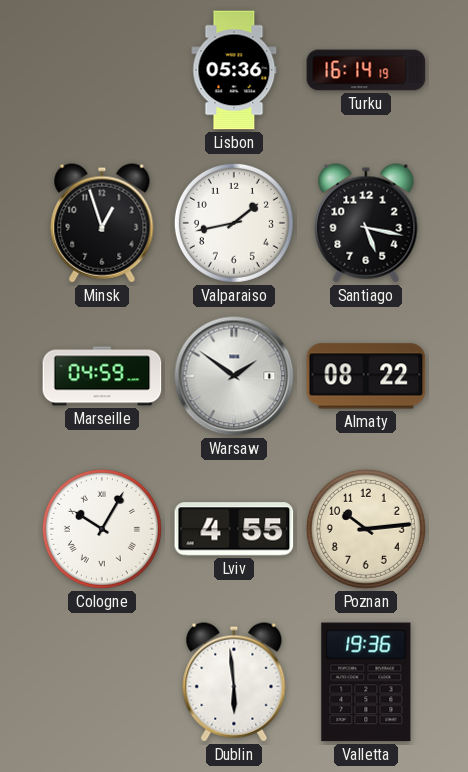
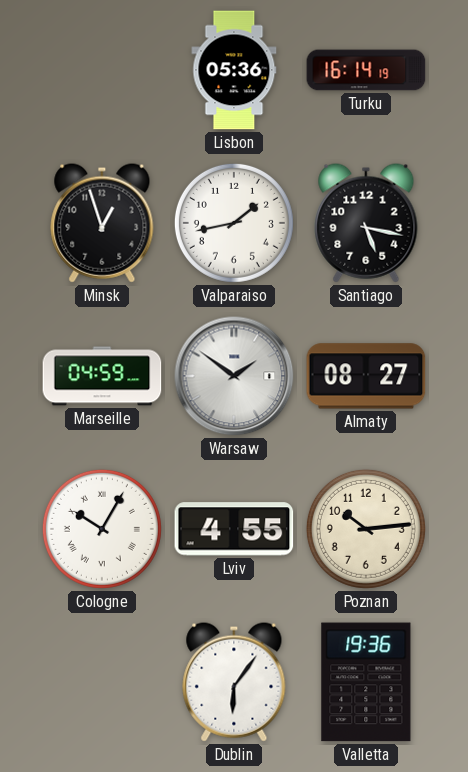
Almaty: 08:22 -> 08:27
Dublin: 5:59 -> 6:06
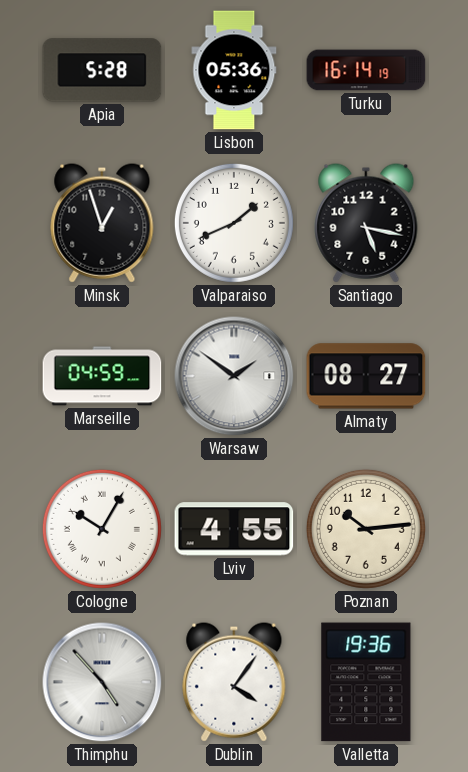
Apia: none -> 5:28
Valparaiso: 1:43 -> 1:41
Thimphu: none -> 4:53
Dublin: 6:06 -> 4:06
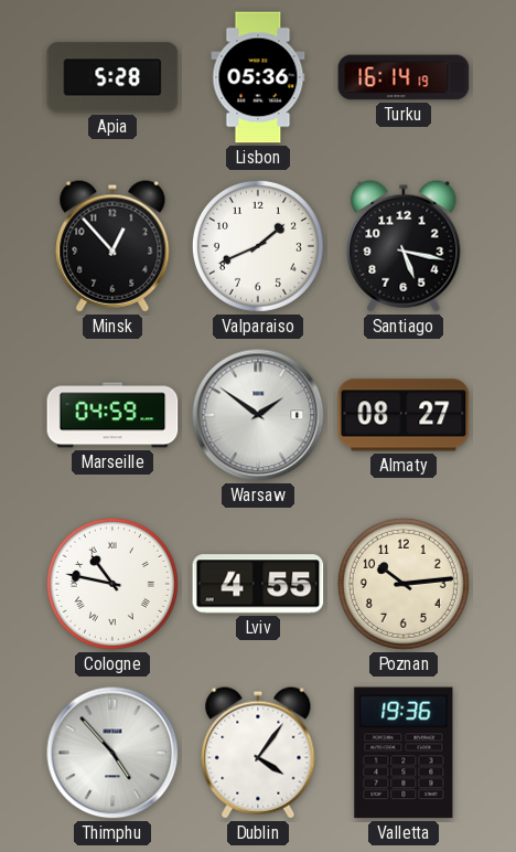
Minsk: 12:57 -> 12:53
Cologne: 10:05 -> 10:47
